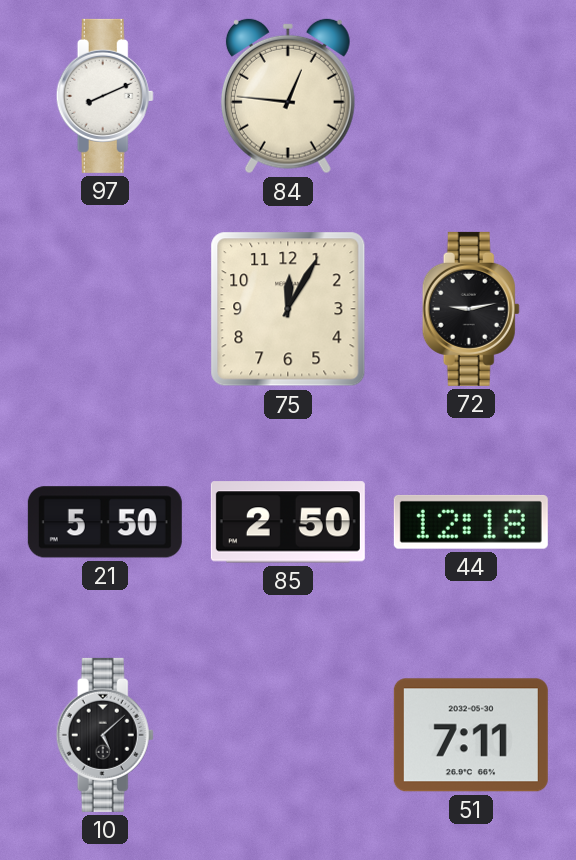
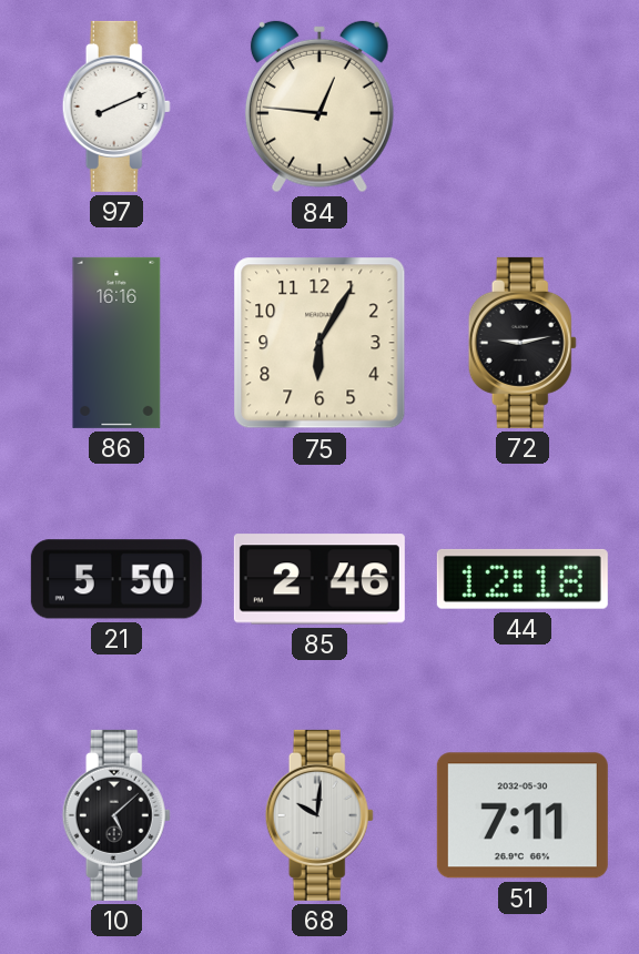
86: none -> 16:16
75: 12:05 -> 6:05
85: 2:50 -> 2:46
68: none -> 10:01
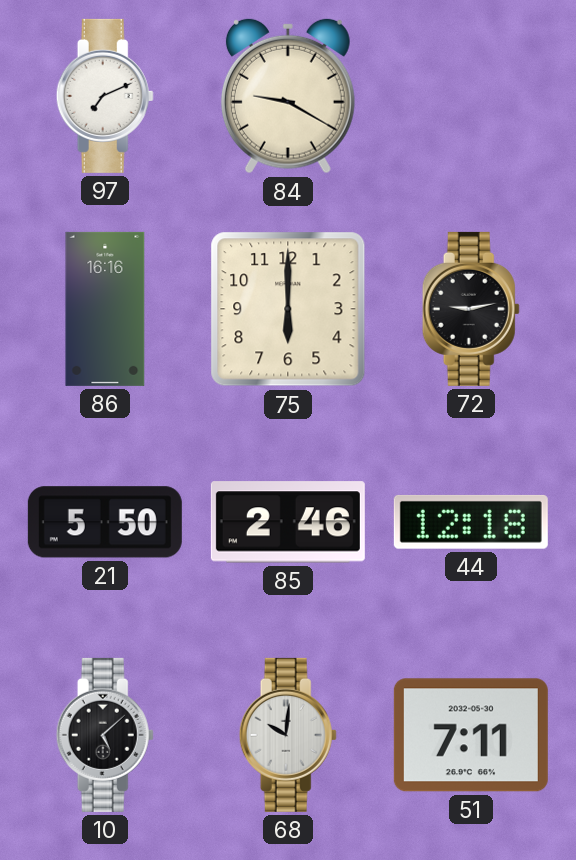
97: 8:11 -> 7:11
84: 12:46 -> 9:20
75: 6:05 -> 6:00
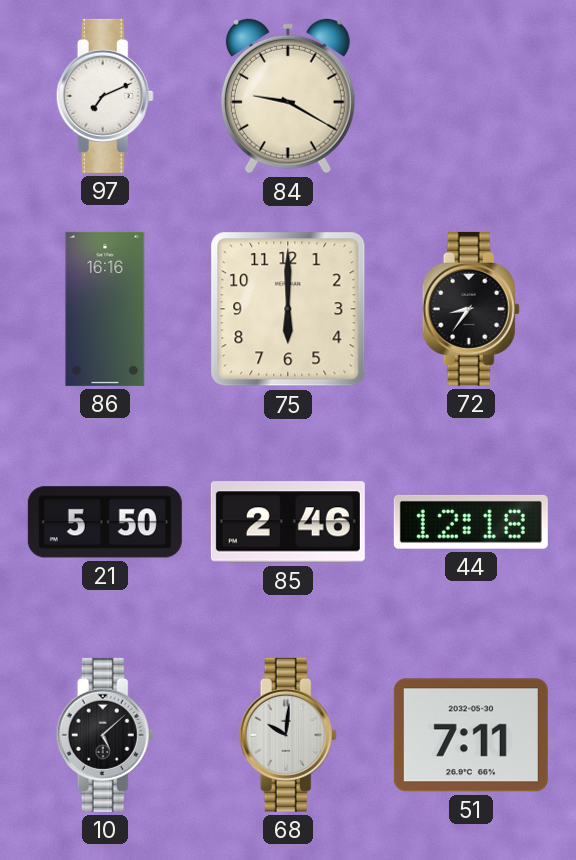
72: 9:13 -> 8:36
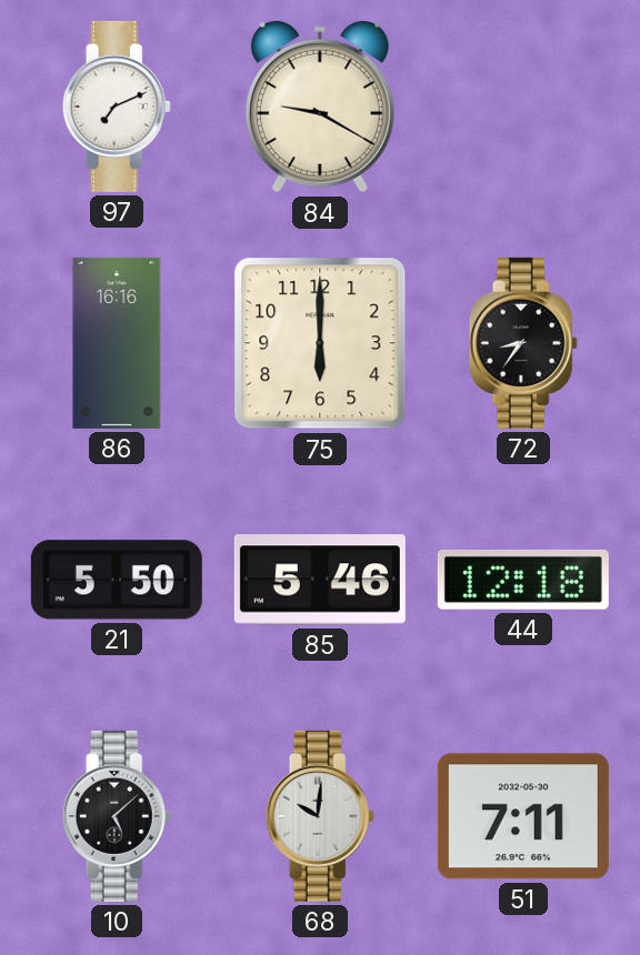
85: 2:46 -> 5:46
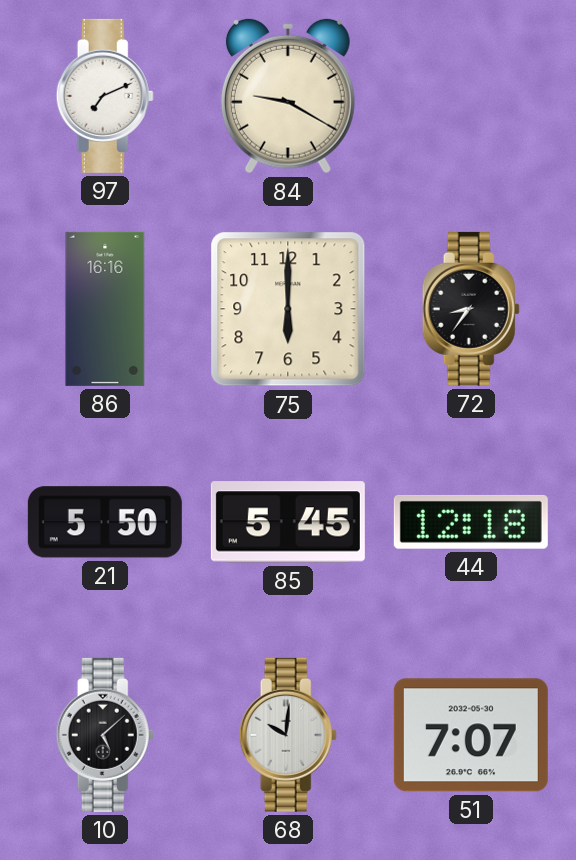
85: 5:46 -> 5:45
51: 7:11 -> 7:07
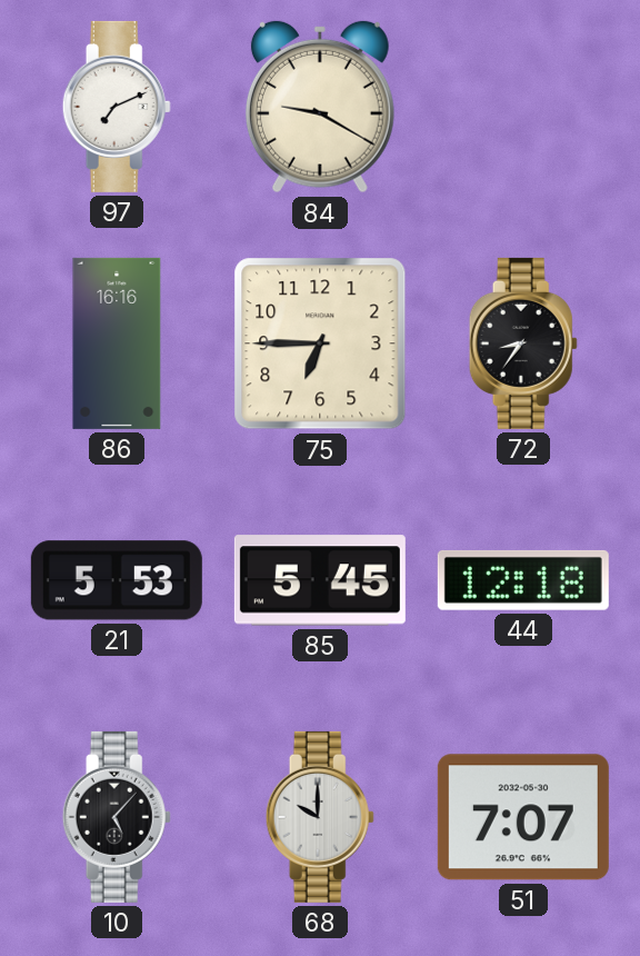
75: 6:00 -> 6:45
21: 5:50 -> 5:53
10: 5:08 -> 5:07
68: 10:01 -> 10:00
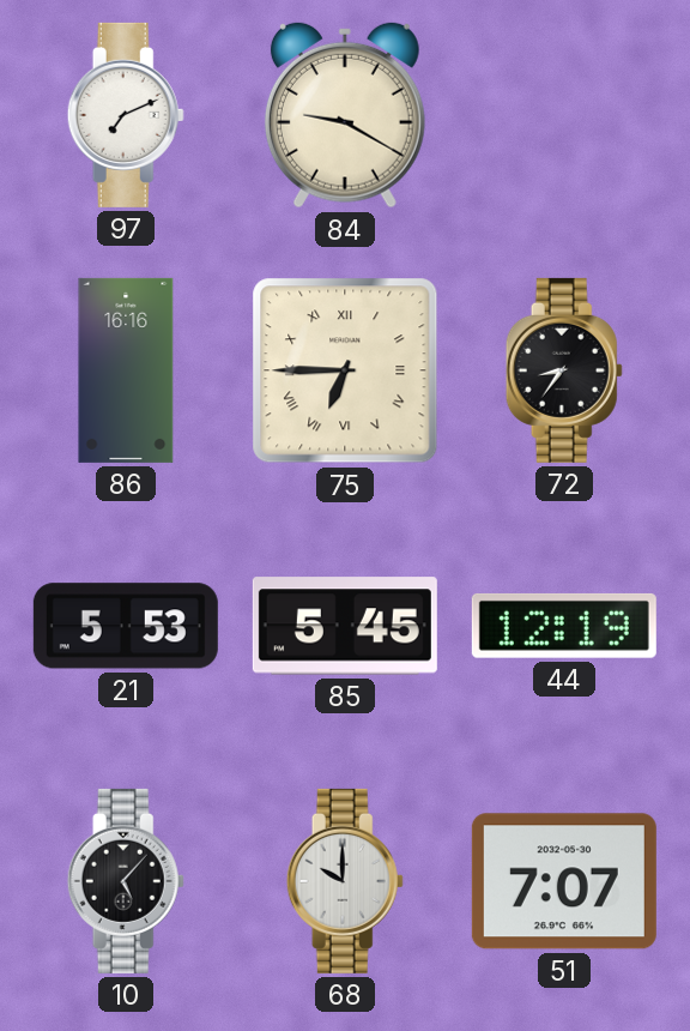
75 numerals: Arabic -> Roman
44: 12:18 -> 12:19
